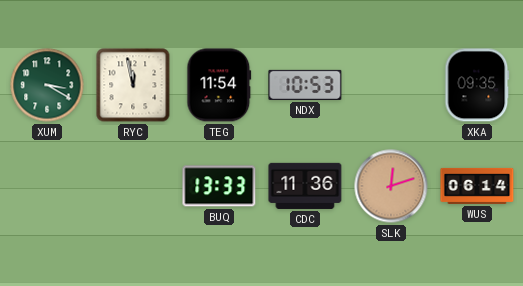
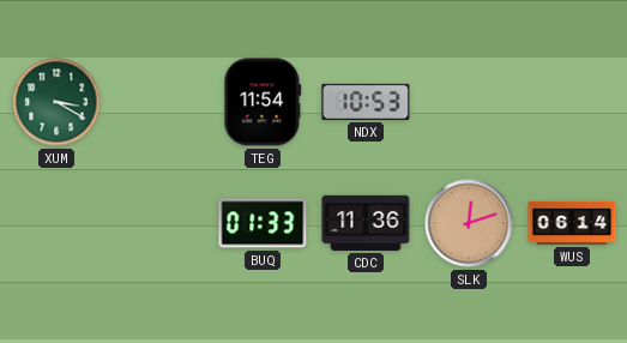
RYC: 11:58 -> none
XKA: 09:35 -> none
BUQ: 13:33 -> 01:33
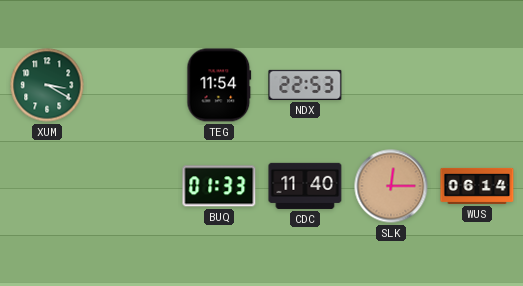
NDX: 10:53 -> 22:53
CDC: 11:36 -> 11:40
SLK: 12:12 -> 12:15
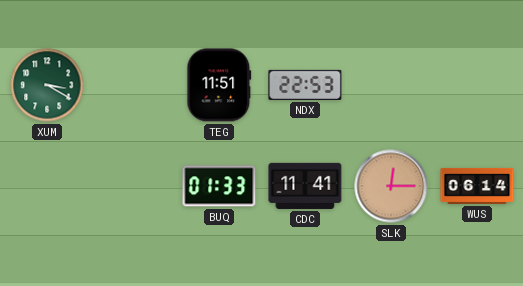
TEG: 11:54 -> 11:51
CDC: 11:40 -> 11:41
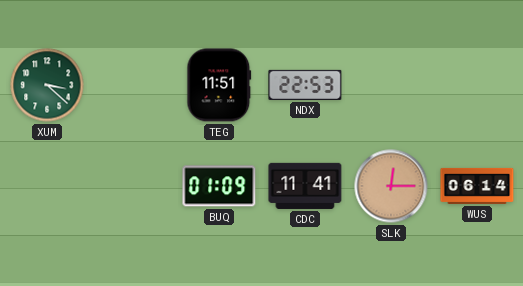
XUM: 3:20 -> 3:22
BUQ: 01:33 -> 01:09
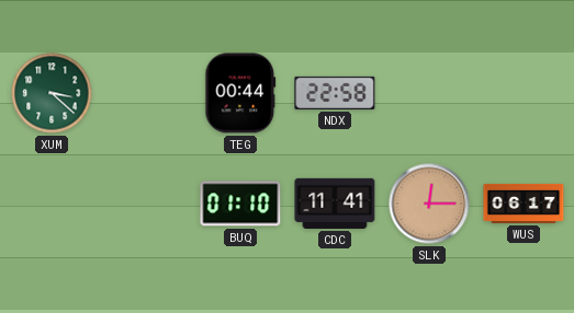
TEG: 11:51 -> 00:44
NDX: 22:53 -> 22:58
BUQ: 01:09 -> 01:10
WUS: 06:14 -> 06:17
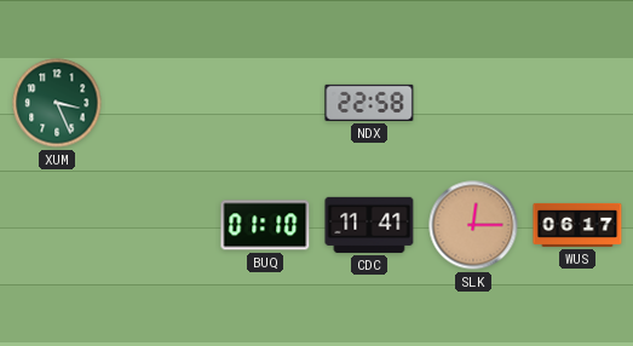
XUM: 3:22 -> 3:26
TEG: 00:44 -> none
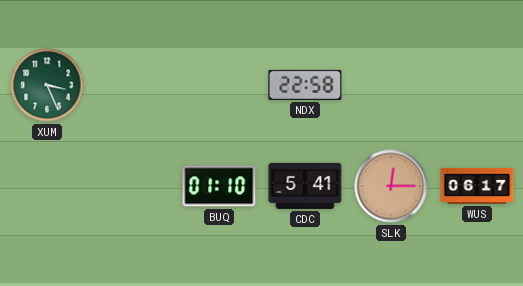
CDC: 11:41 -> 5:41
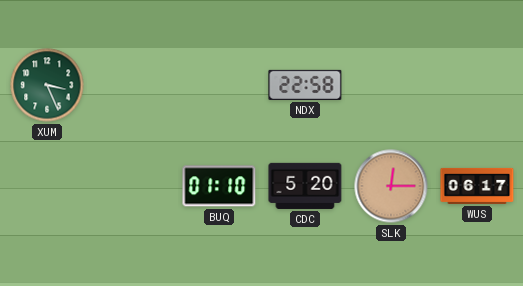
CDC: 5:41 -> 5:20
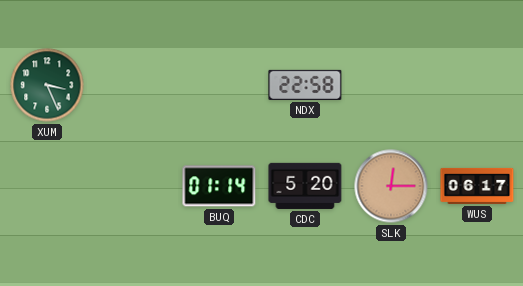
BUQ: 01:10 -> 01:14
